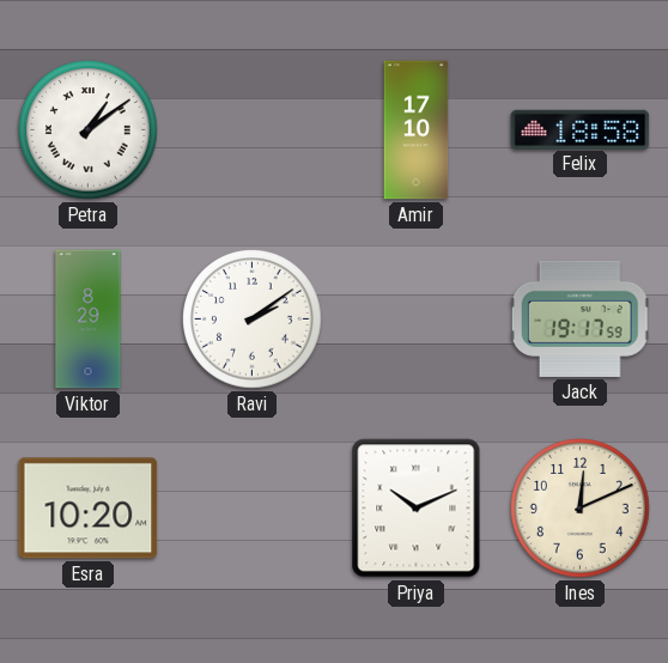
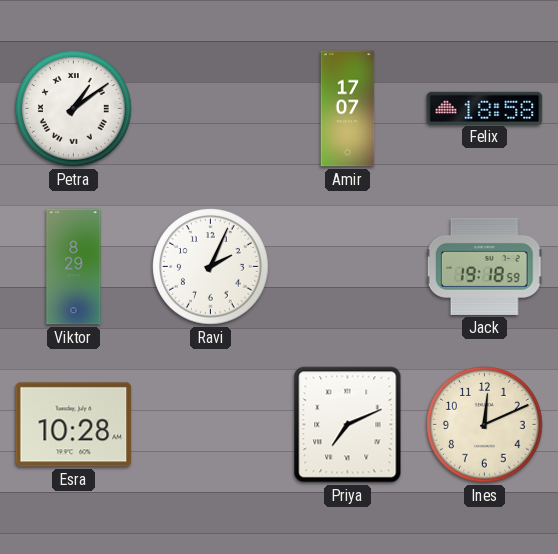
Amir: 17:10 -> 17:07
Ravi: 2:09 -> 2:04
Jack: 19:17 -> 19:18
Esra: 10:20 -> 10:28
Priya: 10:11 -> 7:11
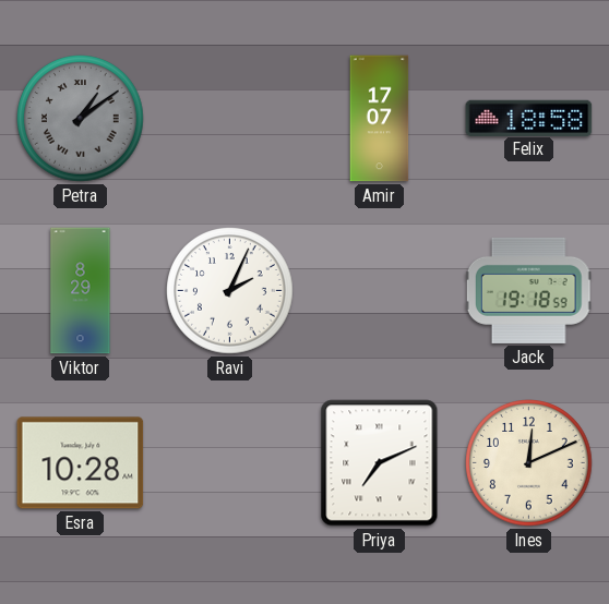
Petra dial: white -> grey
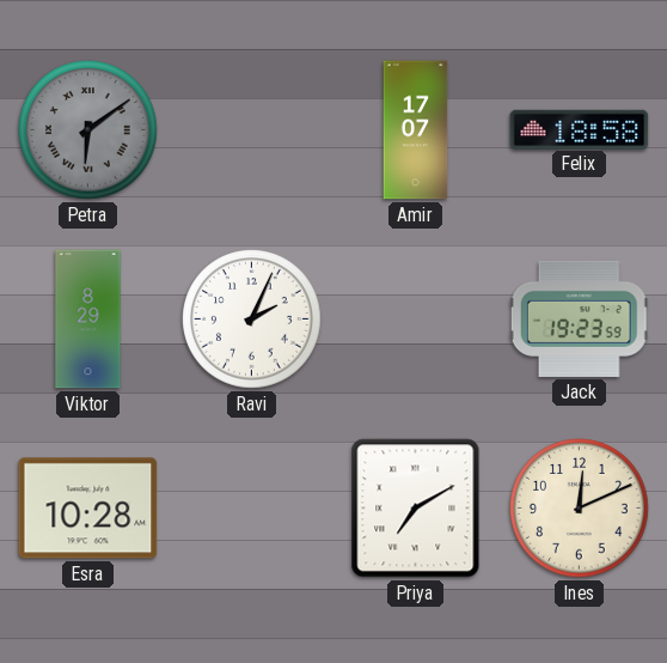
Petra: 1:09 -> 6:09
Jack: 19:18 -> 19:23
Priya: 7:11 -> 7:10
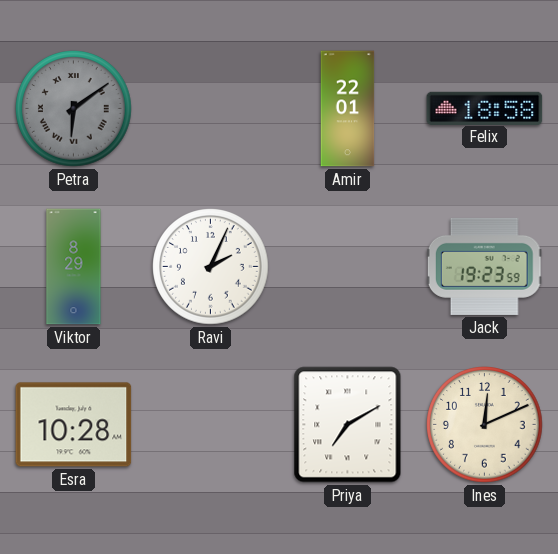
Amir: 17:07 -> 22:01
